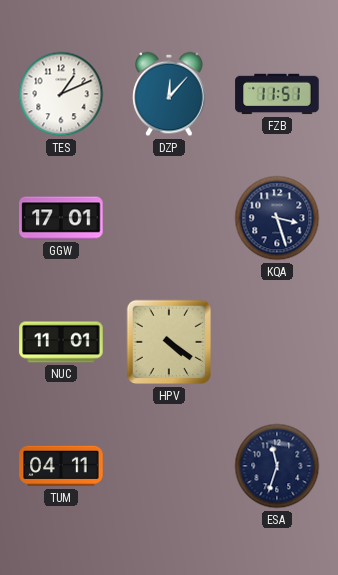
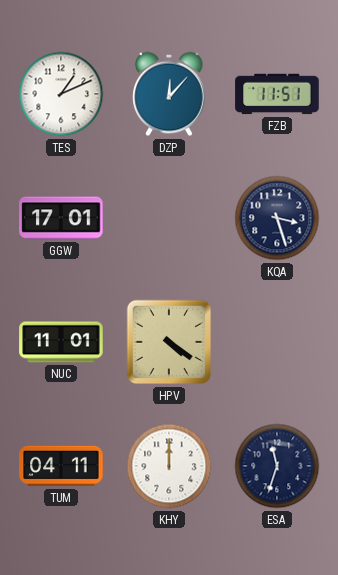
KHY: none -> 12:00
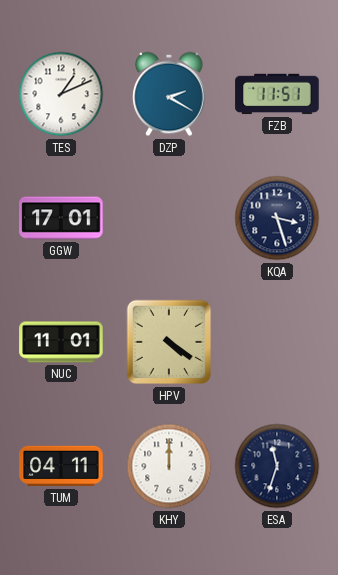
DZP: 12:07 -> 2:20
